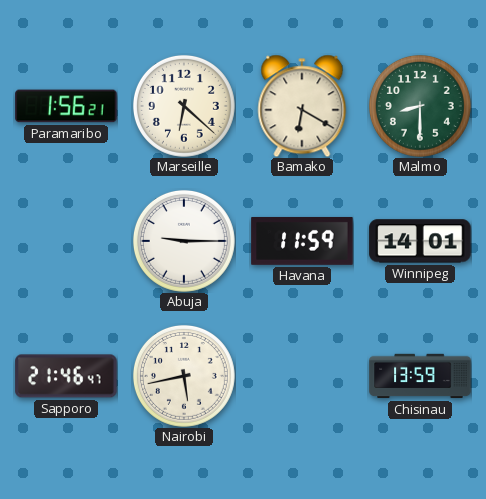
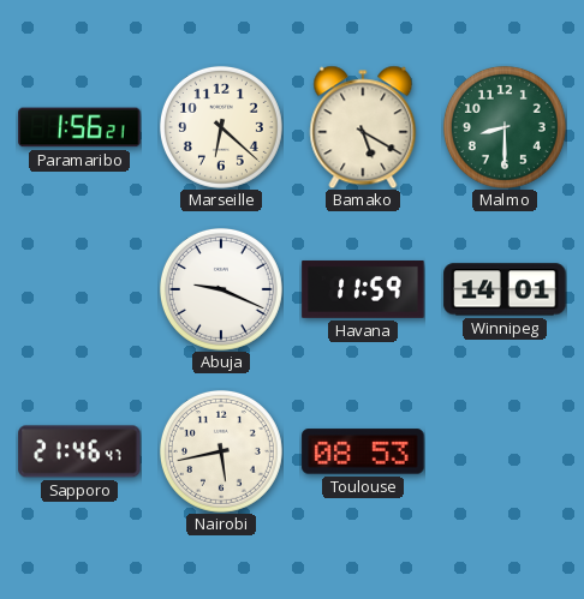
Bamako: 6:20 -> 5:20
Abuja: 9:15 -> 9:19
Toulouse: none -> 08:53
Chisinau: 13:59 -> none
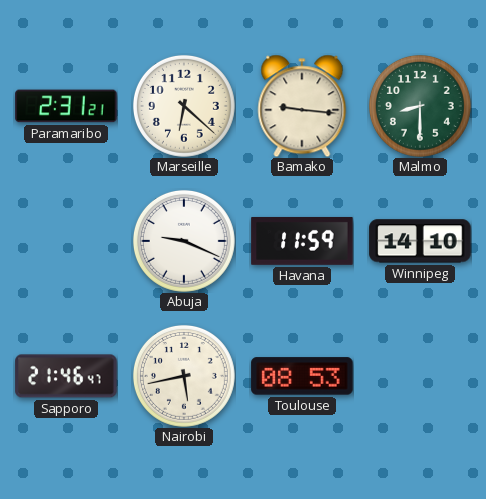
Paramaribo: 1:56 -> 2:31
Bamako: 5:20 -> 9:16
Winnipeg: 14:01 -> 14:10
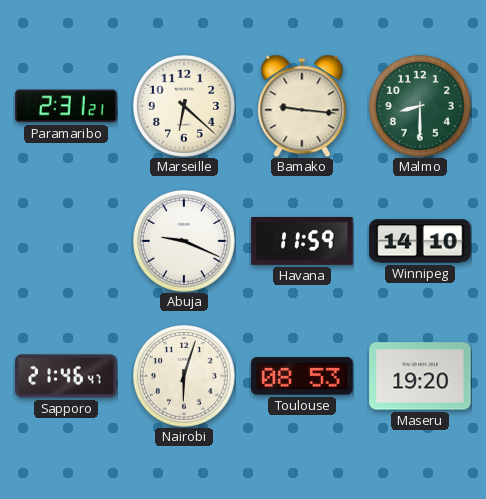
Nairobi: 5:43 -> 6:03
Maseru: none -> 19:20
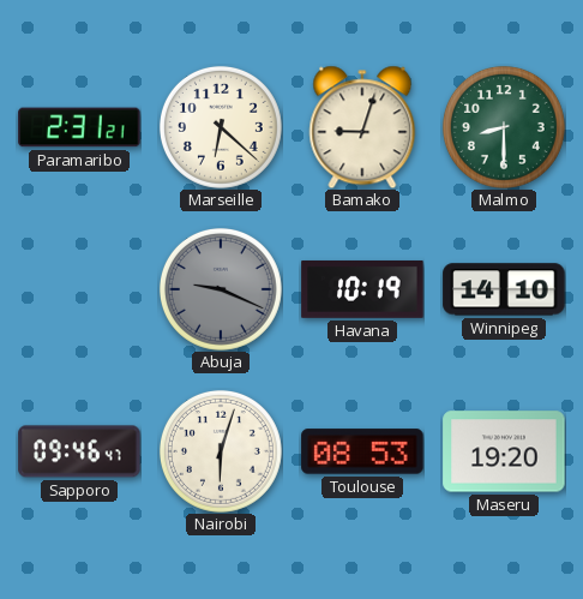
Bamako: 9:16 -> 9:03
Abuja dial: white -> grey
Havana: 11:59 -> 10:19
Sapporo: 21:46 -> 09:46
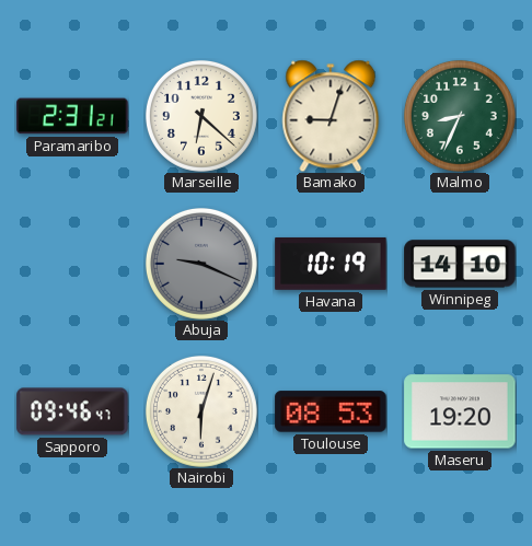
Malmo: 8:30 -> 8:34
